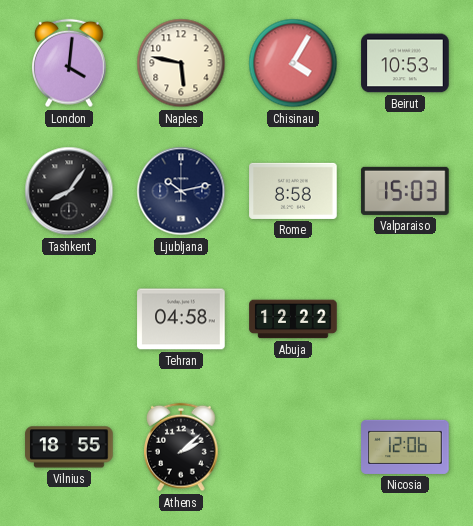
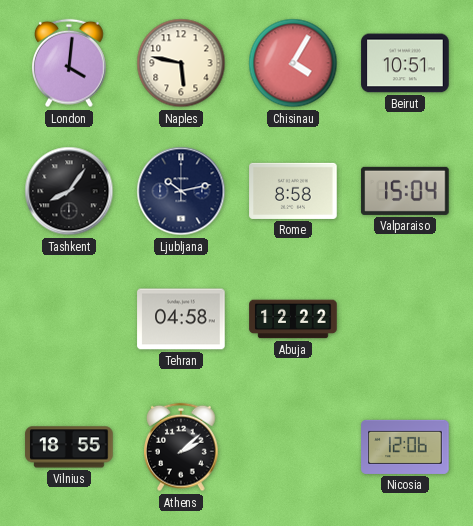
Beirut: 10:53 -> 10:51
Valparaiso: 15:03 -> 15:04
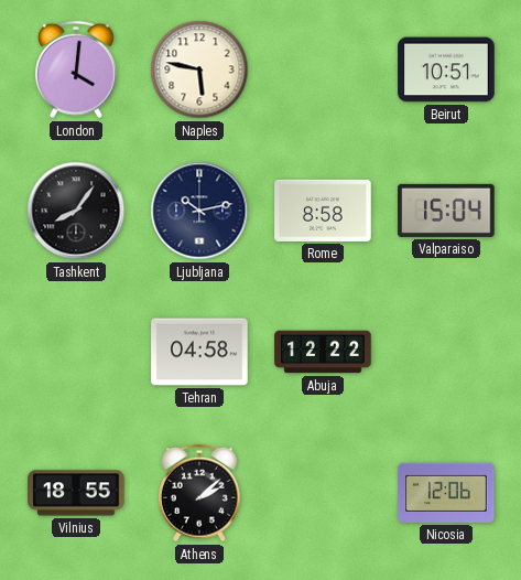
Chisinau: 4:05 -> none
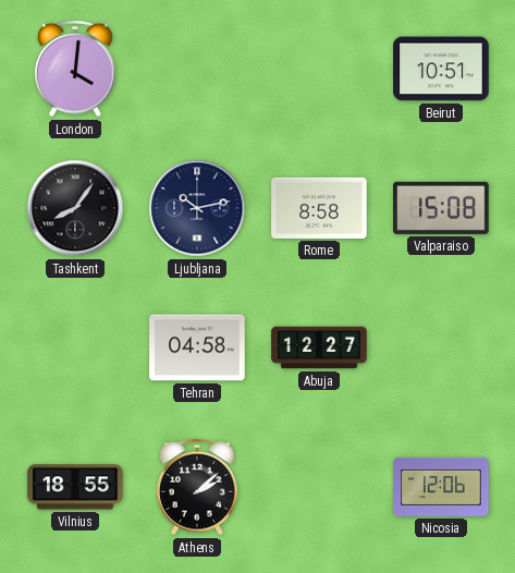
Naples: 5:47 -> none
Valparaiso: 15:04 -> 15:08
Abuja: 12:22 -> 12:27
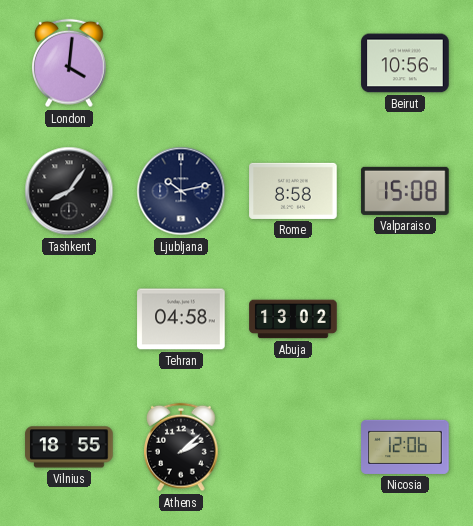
Beirut: 10:51 -> 10:56
Abuja: 12:27 -> 13:02
